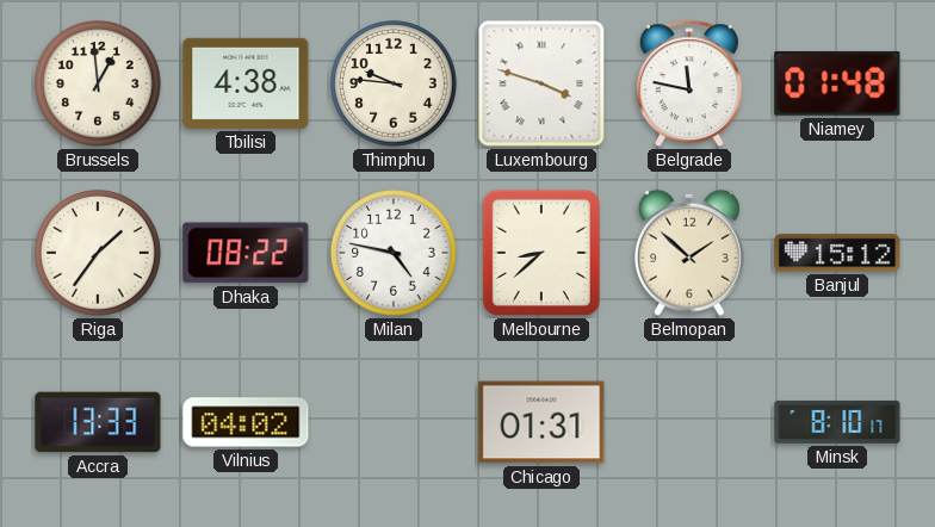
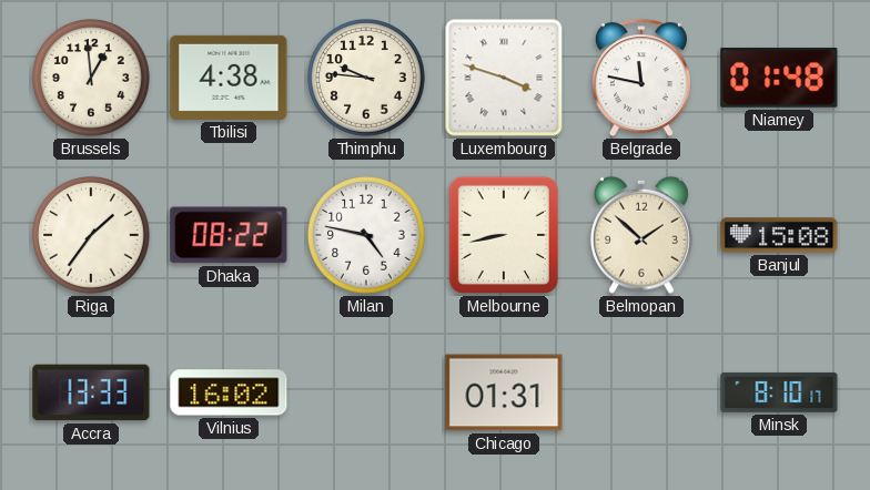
Melbourne: 8:38 -> 8:43
Banjul: 15:12 -> 15:08
Vilnius: 04:02 -> 16:02
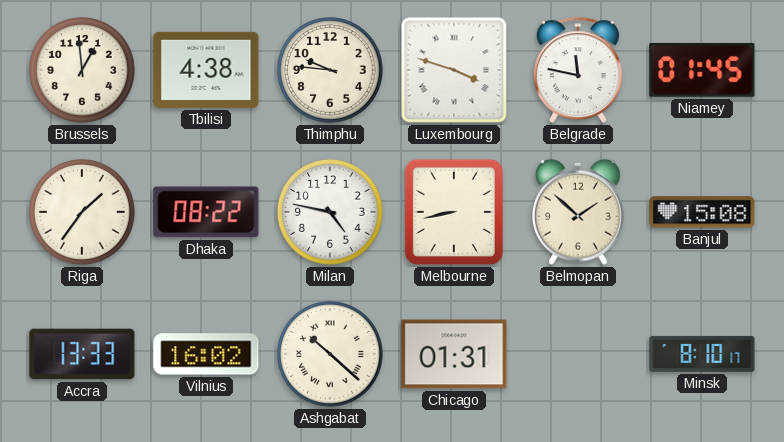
Niamey: 01:48 -> 01:45
Ashgabat: none -> 10:22
